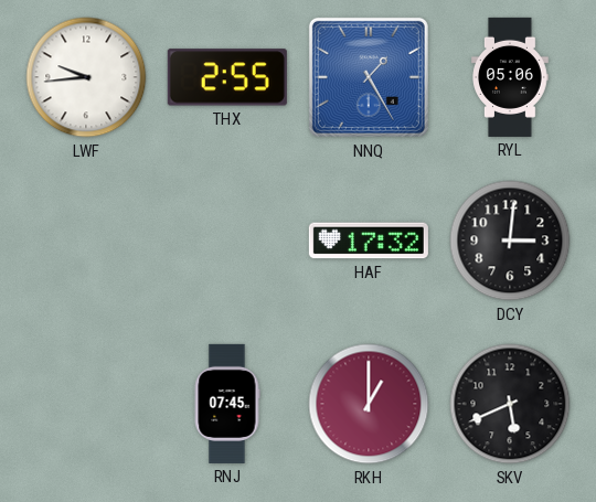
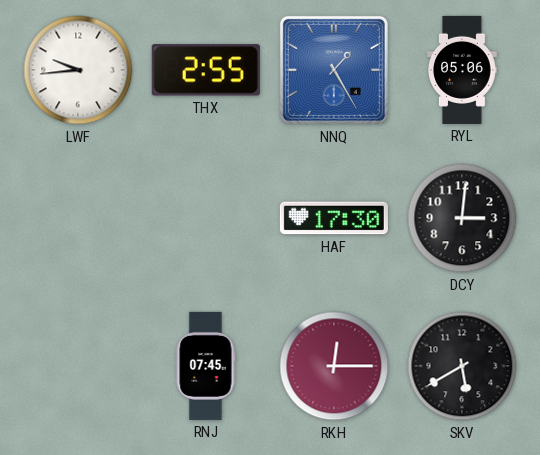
HAF: 17:32 -> 17:30
RKH: 1:00 -> 12:15
SKV: 5:41 -> 5:40
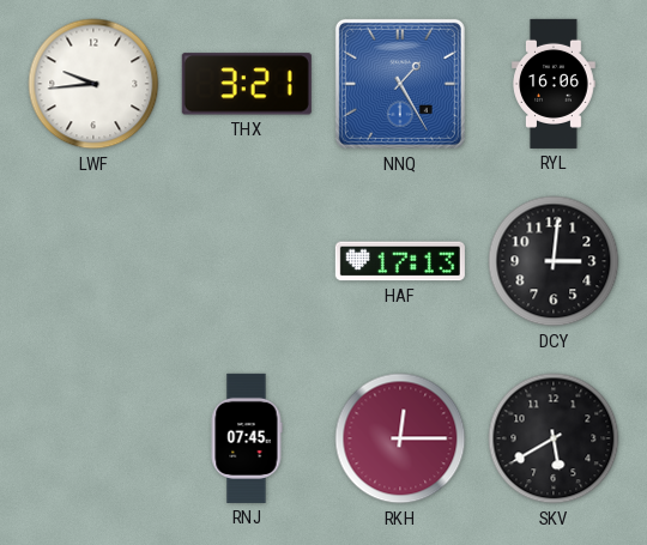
THX: 2:55 -> 3:21
RYL: 05:06 -> 16:06
HAF: 17:30 -> 17:13
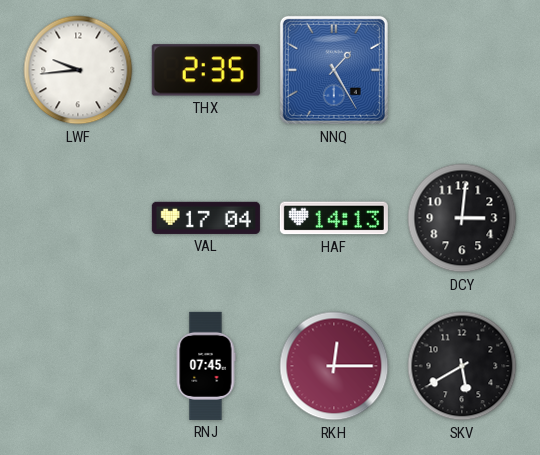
THX: 3:21 -> 2:35
RYL: 16:06 -> none
VAL: none -> 17:04
HAF: 17:13 -> 14:13
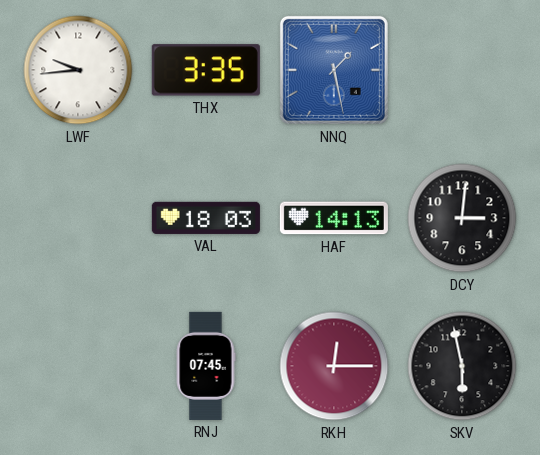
THX: 2:35 -> 3:35
NNQ: 1:25 -> 1:28
VAL: 17:04 -> 18:03
SKV: 5:40 -> 5:58
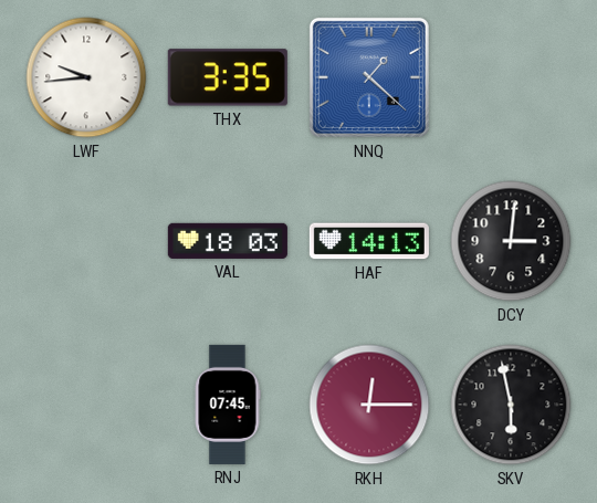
NNQ: 1:28 -> 1:22
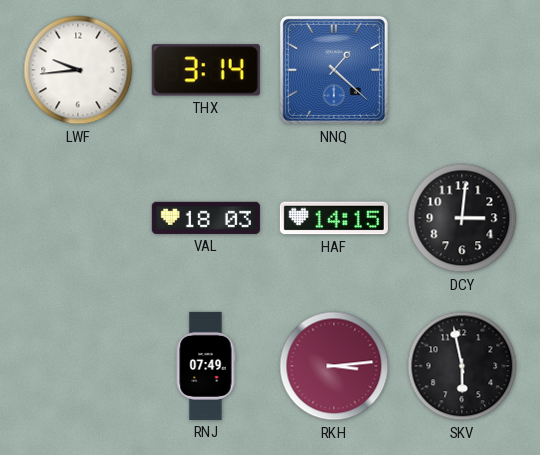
THX: 3:35 -> 3:14
HAF: 14:13 -> 14:15
RNJ: 07:45 -> 07:49
RKH: 12:15 -> 3:14
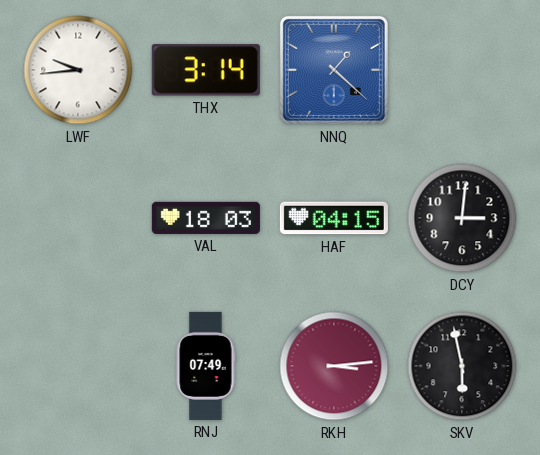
HAF: 14:15 -> 04:15
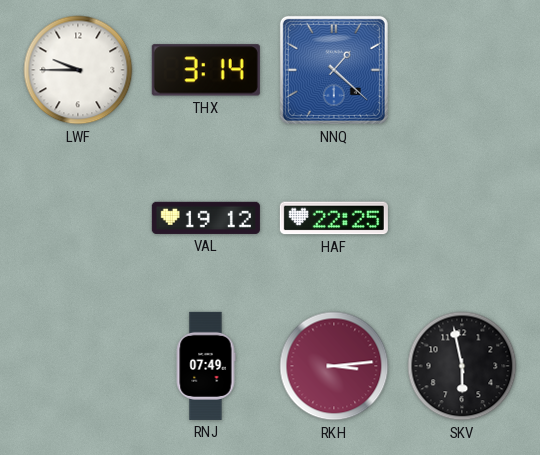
LWF: 9:44 -> 9:45
VAL: 18:03 -> 19:12
HAF: 04:15 -> 22:25
DCY: 3:01 -> none
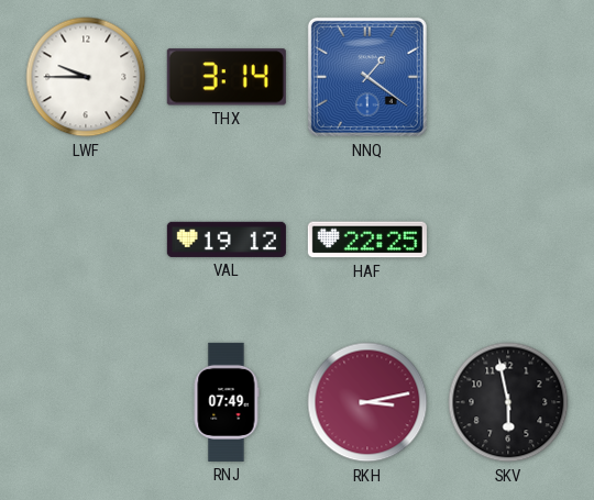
NNQ: 1:22 -> 1:21
RKH: 3:14 -> 3:13
